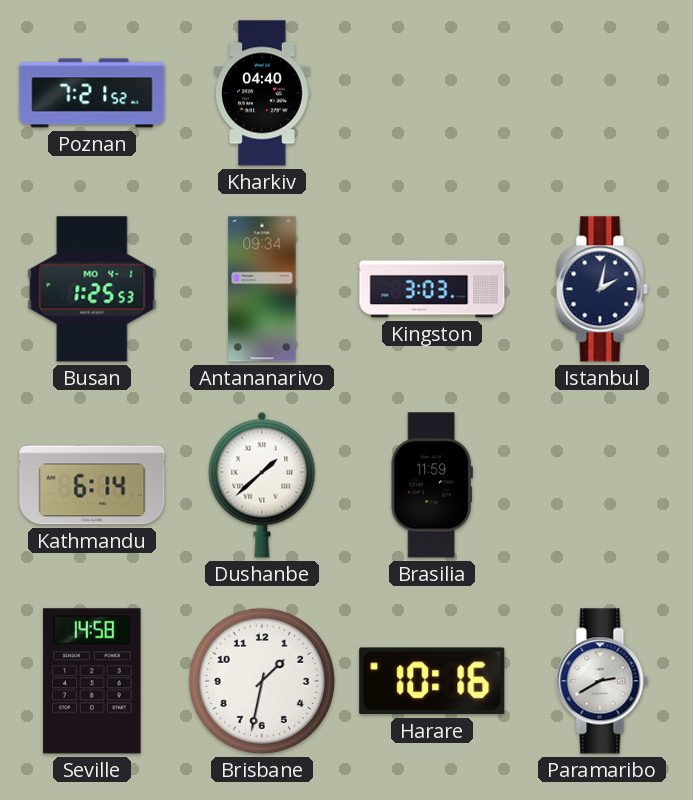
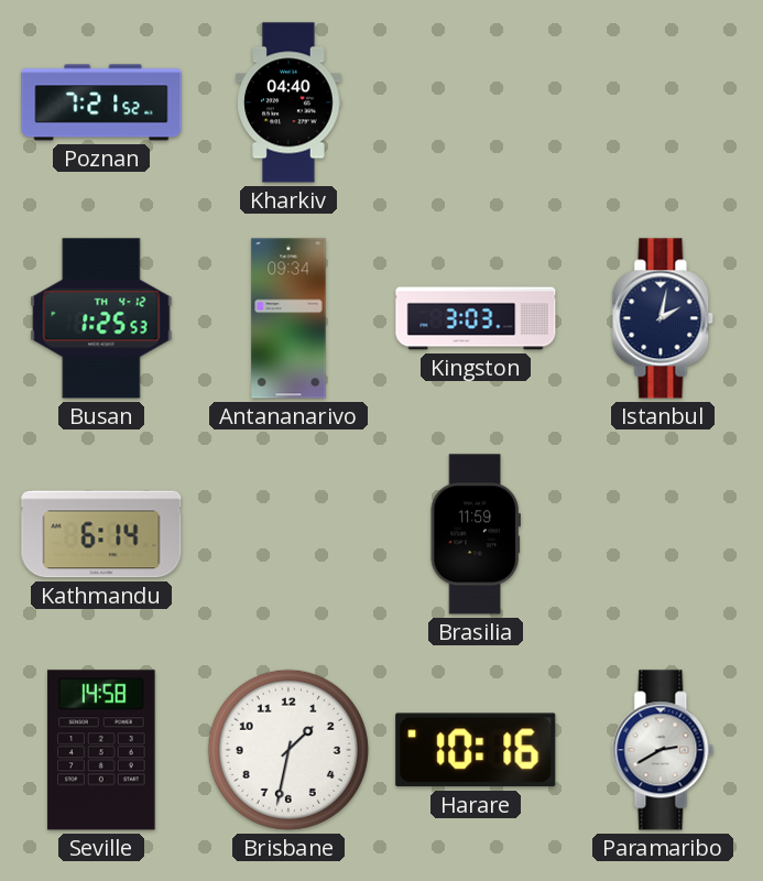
Busan date: MO 4-1 -> TH 4-12
Dushanbe: 1:38 -> none
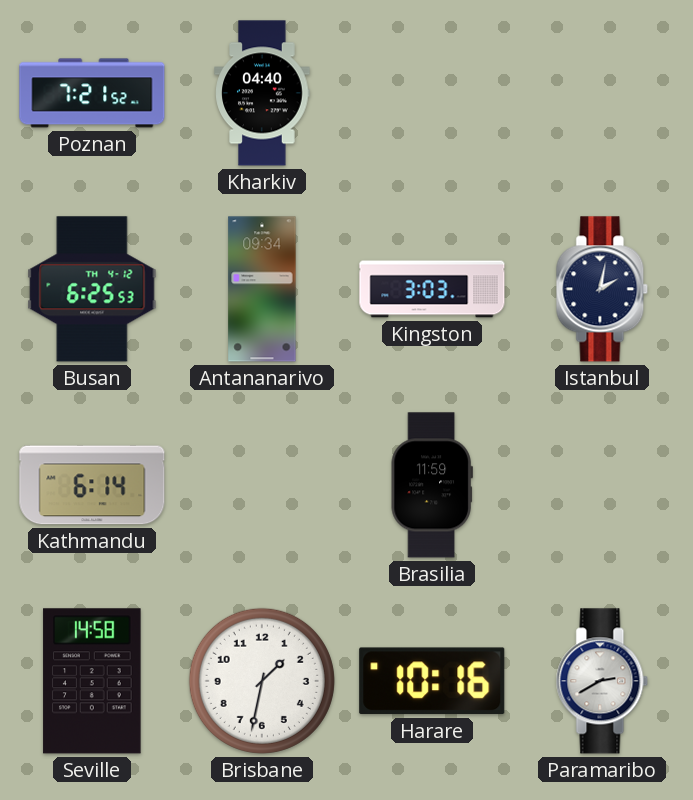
Busan: 1:25 -> 6:25
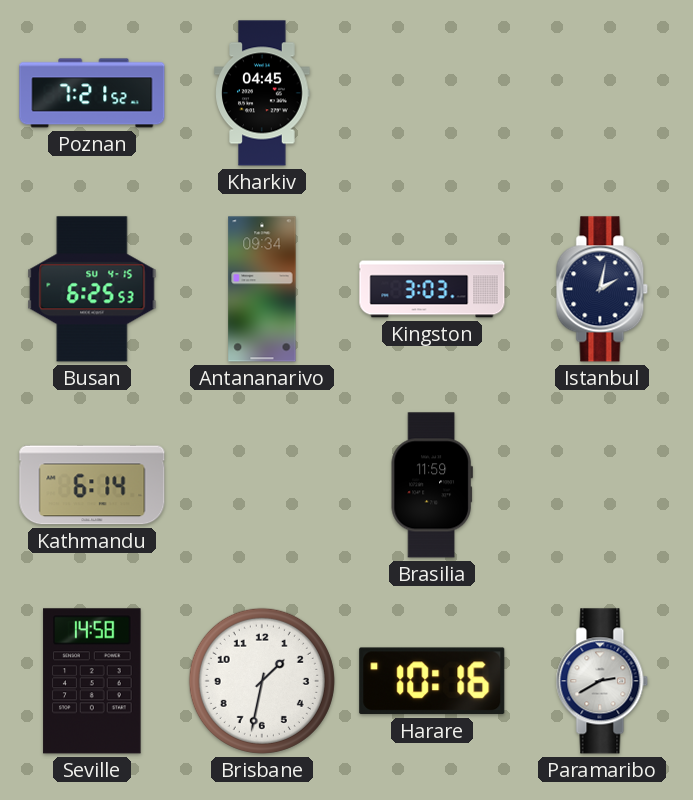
Kharkiv: 04:40 -> 04:45
Busan date: TH 4-12 -> SU 4-15
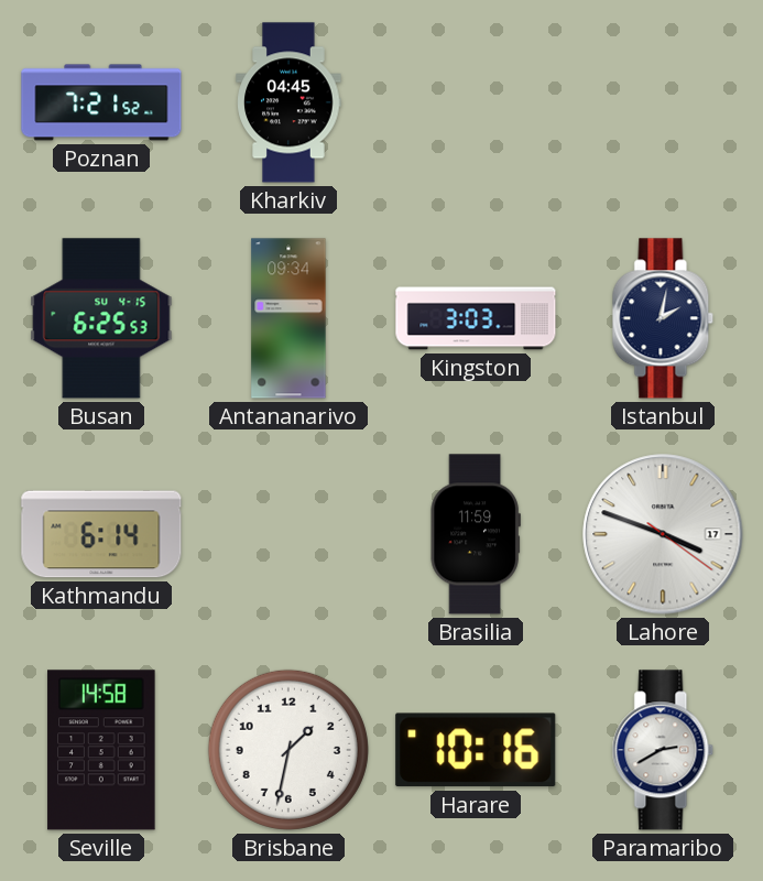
Lahore: none -> 3:48
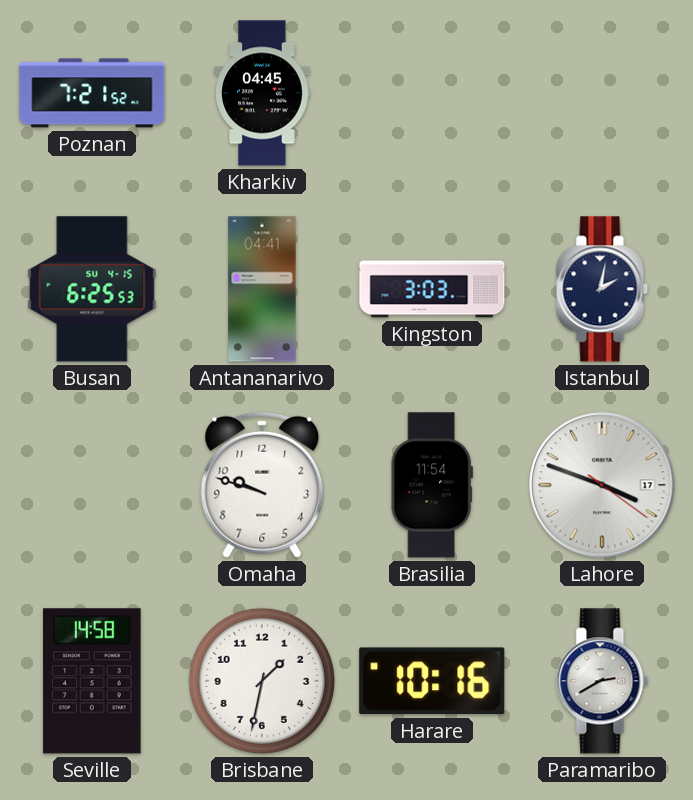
Antananarivo: 09:34 -> 04:41
Kathmandu: 6:14 -> none
Omaha: none -> 9:48
Brasilia: 11:59 -> 11:54
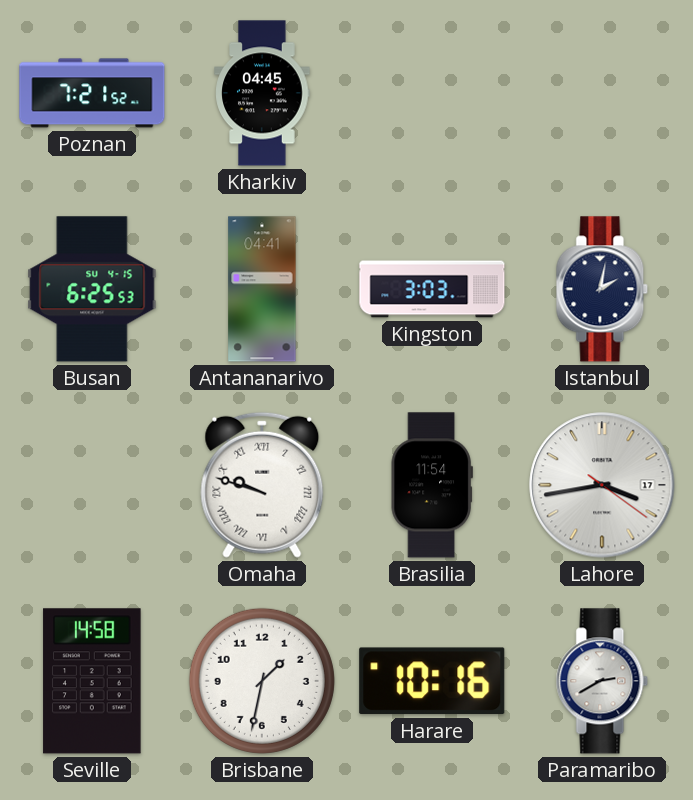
Omaha numerals: Arabic -> Roman
Lahore: 3:48 -> 3:43
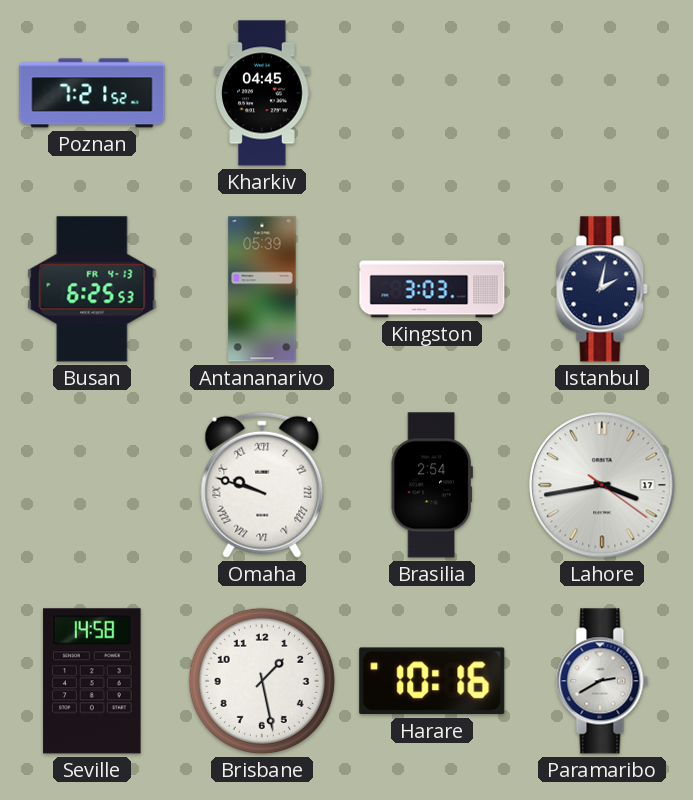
Busan date: SU 4-15 -> FR 4-13
Antananarivo: 04:41 -> 05:39
Brasilia: 11:54 -> 2:54
Brisbane: 1:32 -> 1:28
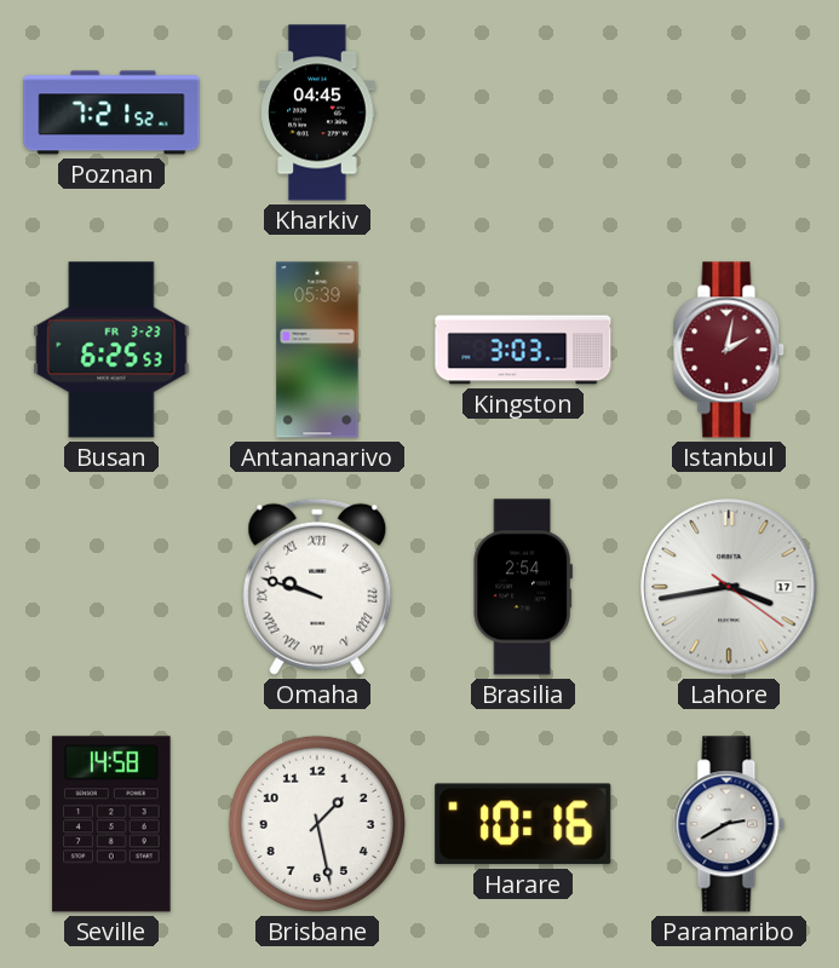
Busan date: FR 4-13 -> FR 3-23
Istanbul dial: navy -> burgundy
